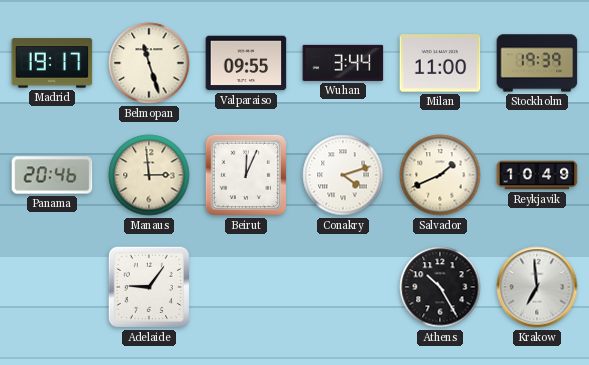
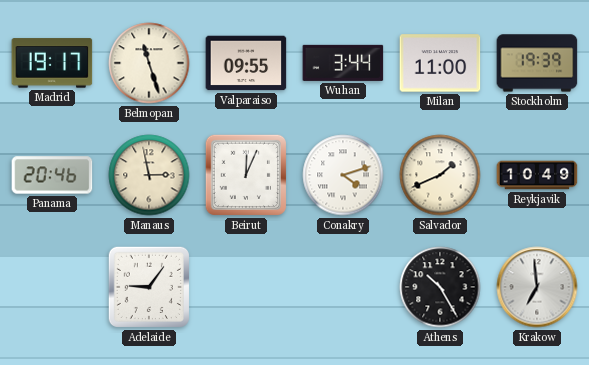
Manaus: 2:59 -> 2:58
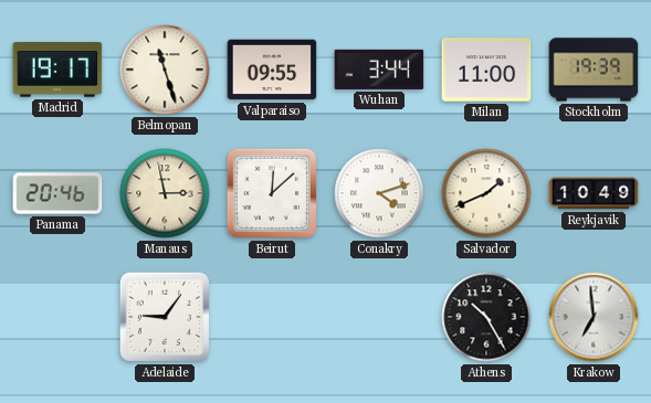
Beirut: 12:04 -> 12:08
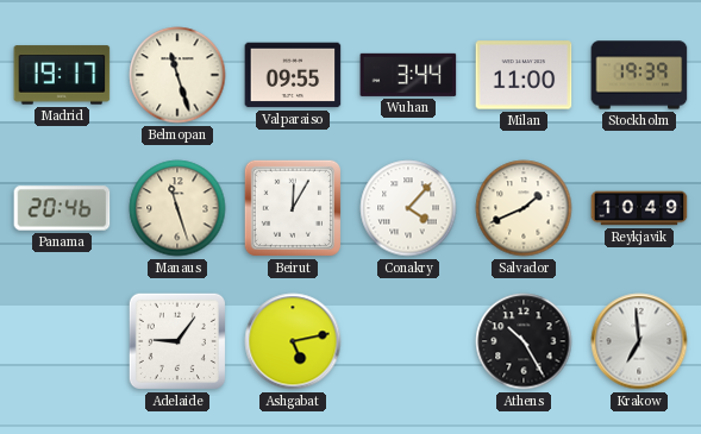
Manaus: 2:58 -> 11:27
Beirut: 12:08 -> 12:05
Conakry: 4:12 -> 4:07
Ashgabat: none -> 5:13
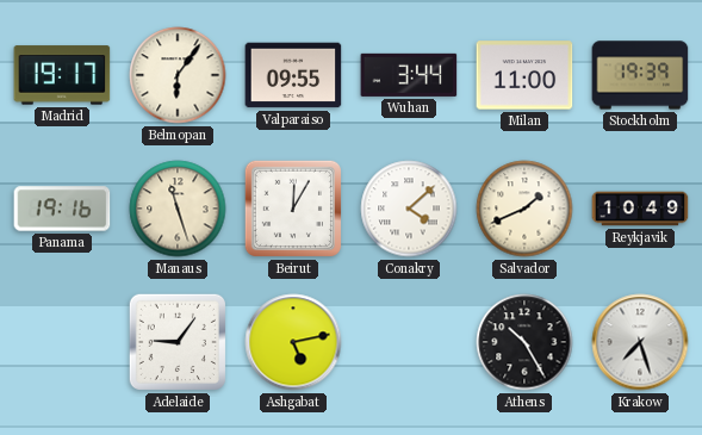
Belmopan: 11:27 -> 6:06
Panama: 20:46 -> 19:16
Conakry: 4:07 -> 4:08
Krakow: 6:59 -> 7:27
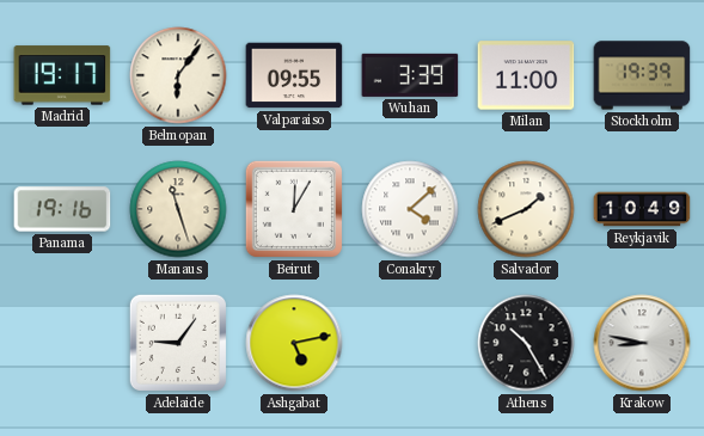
Wuhan: 3:44 -> 3:39
Krakow: 7:27 -> 8:47
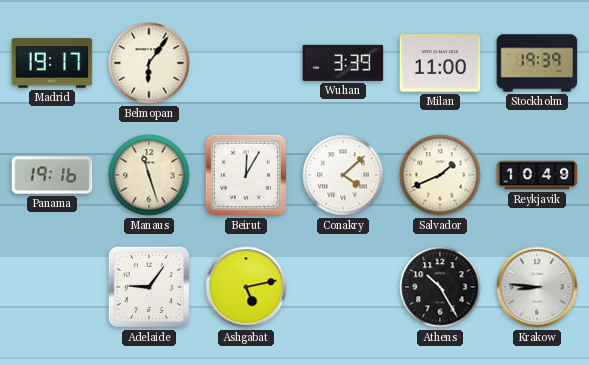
Valparaiso: 09:55 -> none
Krakow: 8:47 -> 8:46
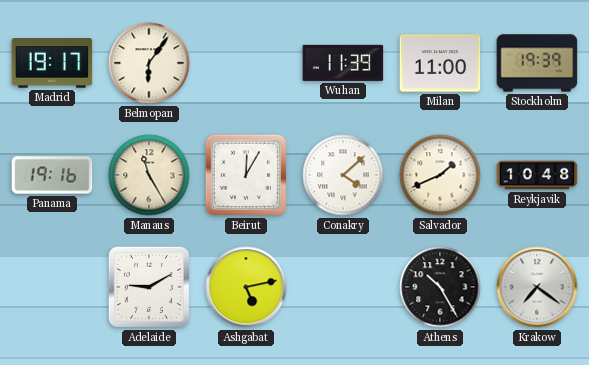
Wuhan: 3:39 -> 11:39
Manaus: 11:27 -> 11:25
Reykjavik: 10:49 -> 10:48
Adelaide: 9:06 -> 9:10
Krakow: 8:46 -> 7:21
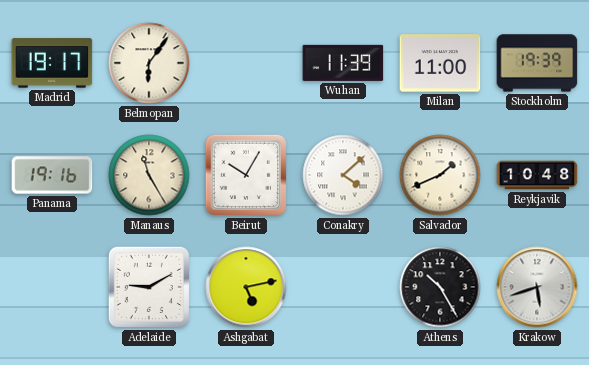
Beirut: 12:05 -> 10:05
Krakow: 7:21 -> 5:42
